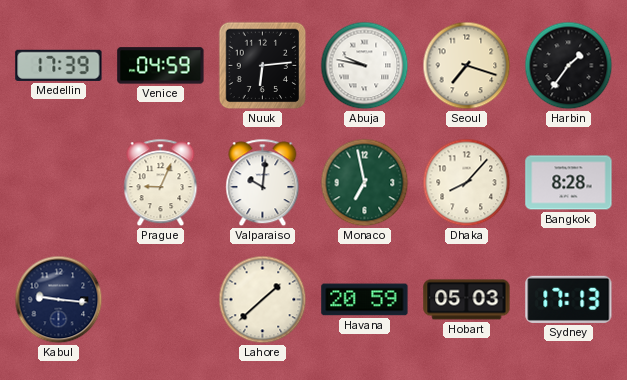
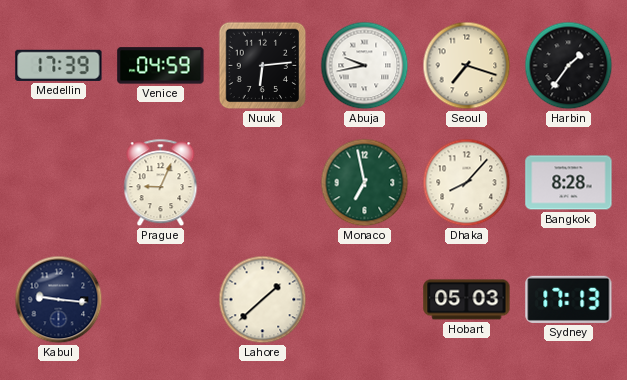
Abuja: 9:47 -> 9:43
Valparaiso: 10:01 -> none
Havana: 20:59 -> none
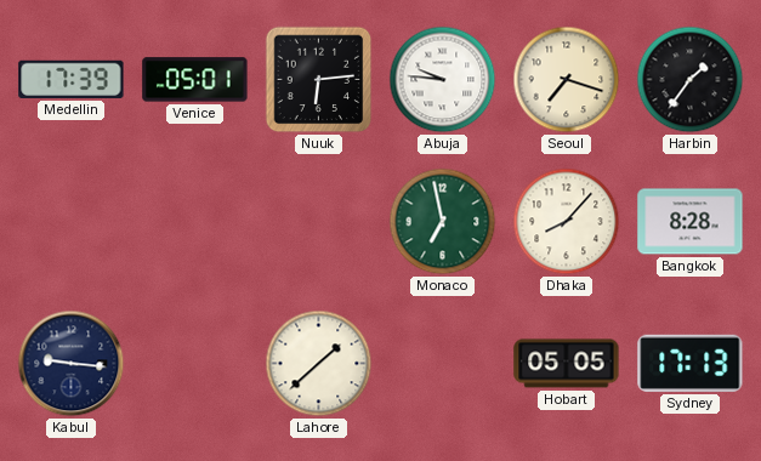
Venice: 04:59 -> 05:01
Abuja: 9:43 -> 9:46
Prague: 9:04 -> none
Hobart: 05:03 -> 05:05
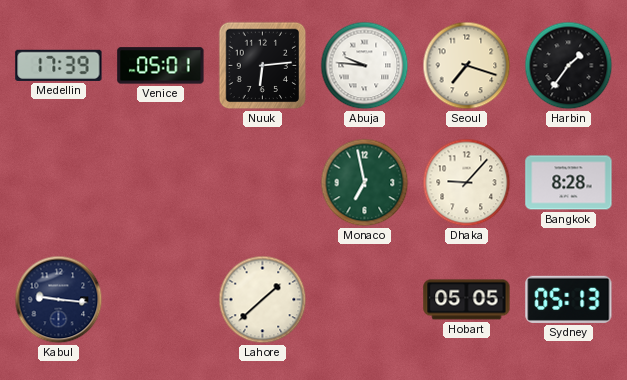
Dhaka: 8:07 -> 9:07
Sydney: 17:13 -> 05:13
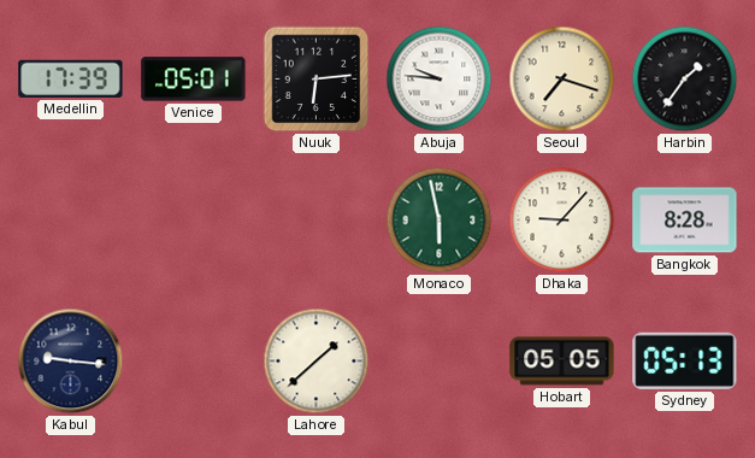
Monaco: 6:58 -> 5:58
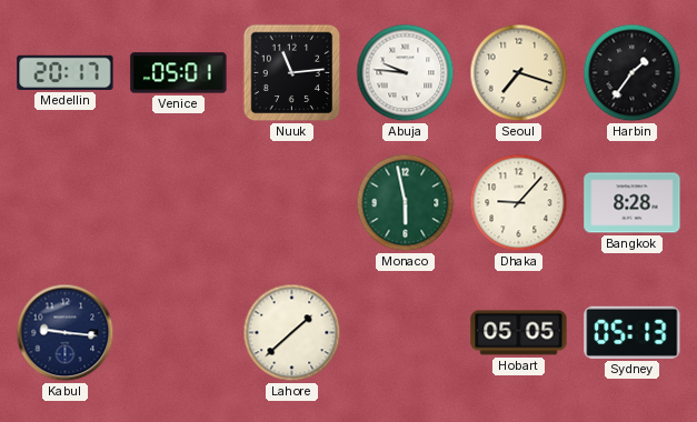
Medellin: 17:39 -> 20:17
Nuuk: 6:14 -> 11:14
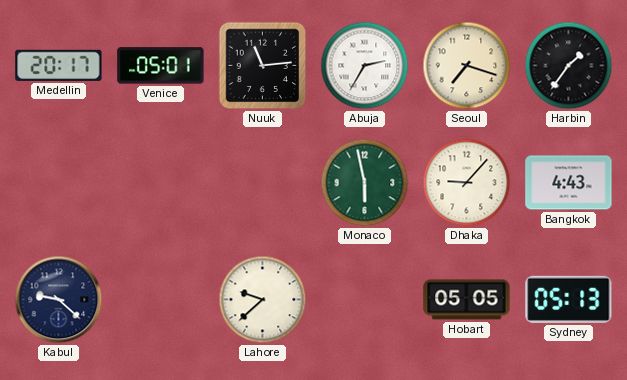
Abuja: 9:46 -> 2:35
Bangkok: 8:28 -> 4:43
Kabul: 9:16 -> 9:22
Lahore: 1:38 -> 9:38
